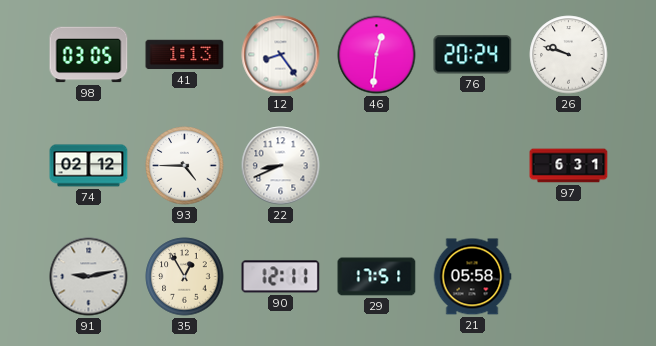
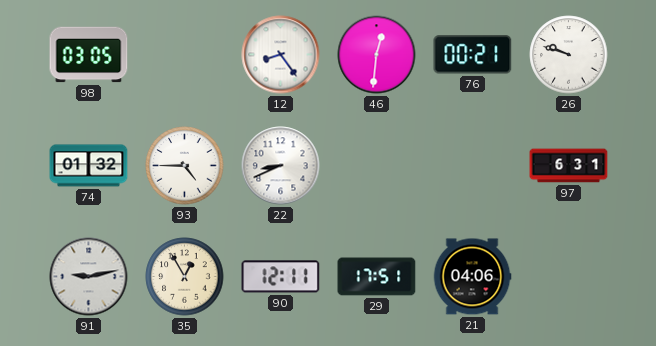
41: 1:13 -> none
76: 20:24 -> 00:21
74: 02:12 -> 01:32
21: 05:58 -> 04:06
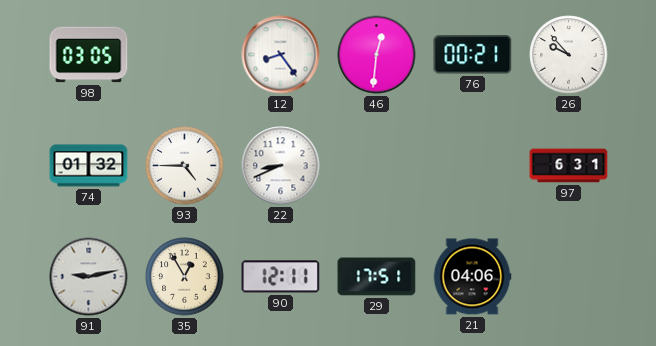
26: 9:48 -> 9:53
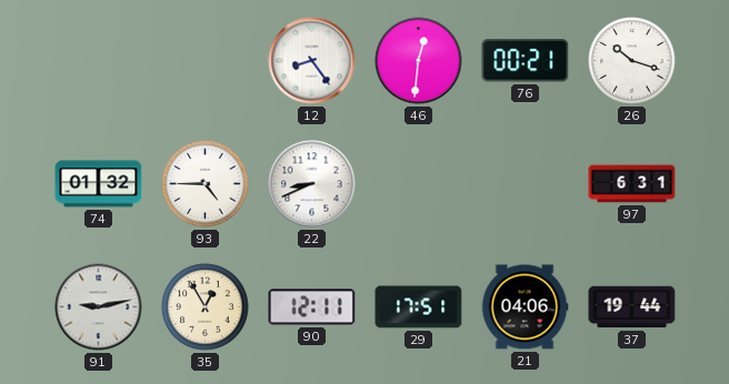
98: 03:05 -> none
26: 9:53 -> 10:18
37: none -> 19:44
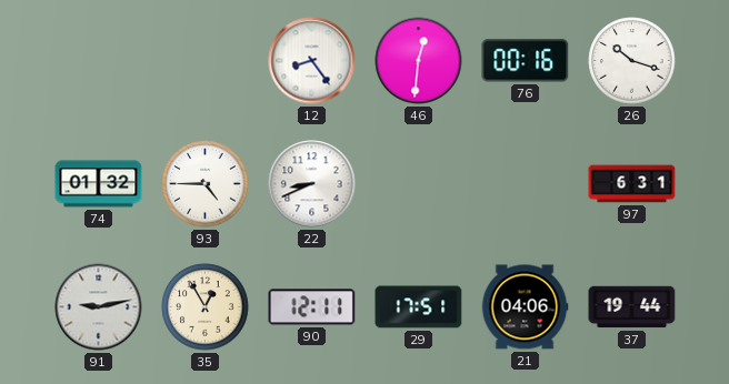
76: 00:21 -> 00:16
